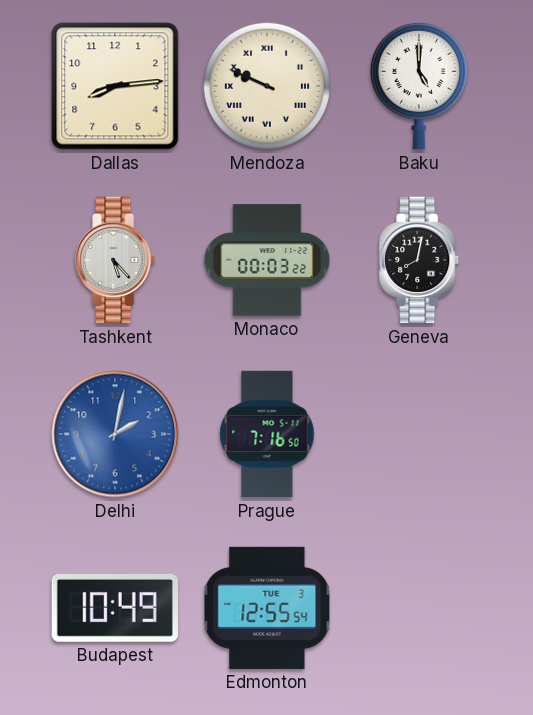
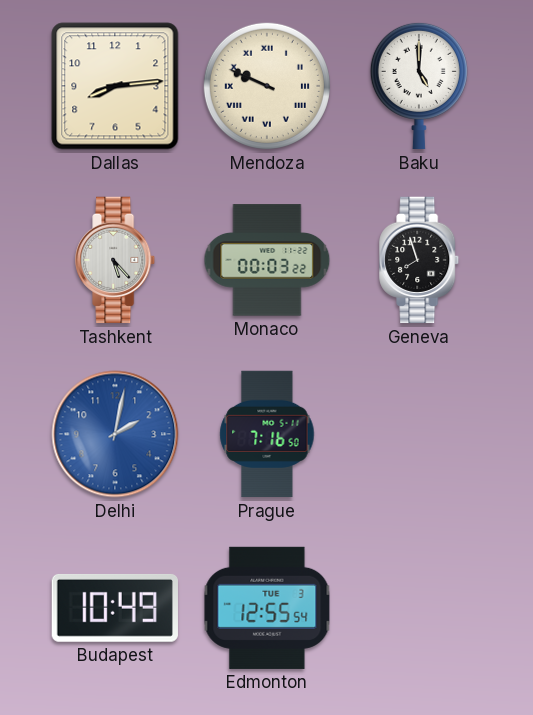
Geneva: 8:02 -> 7:57
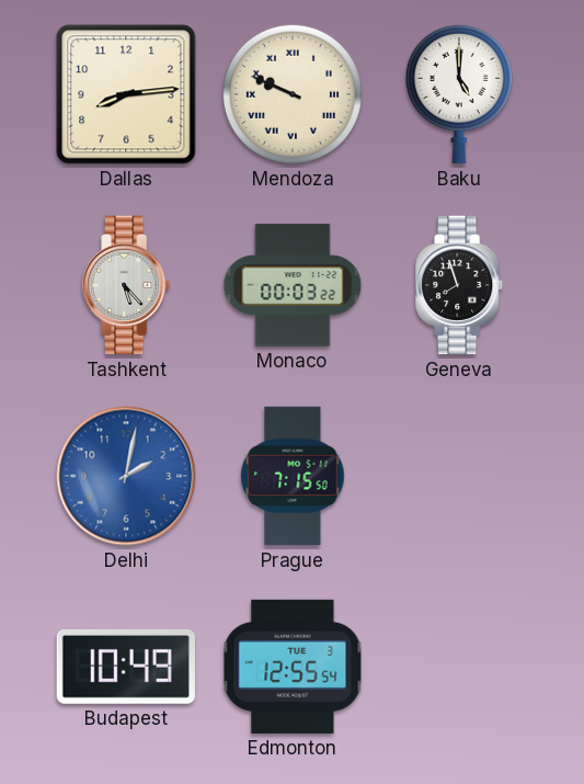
Prague: 7:16 -> 7:15
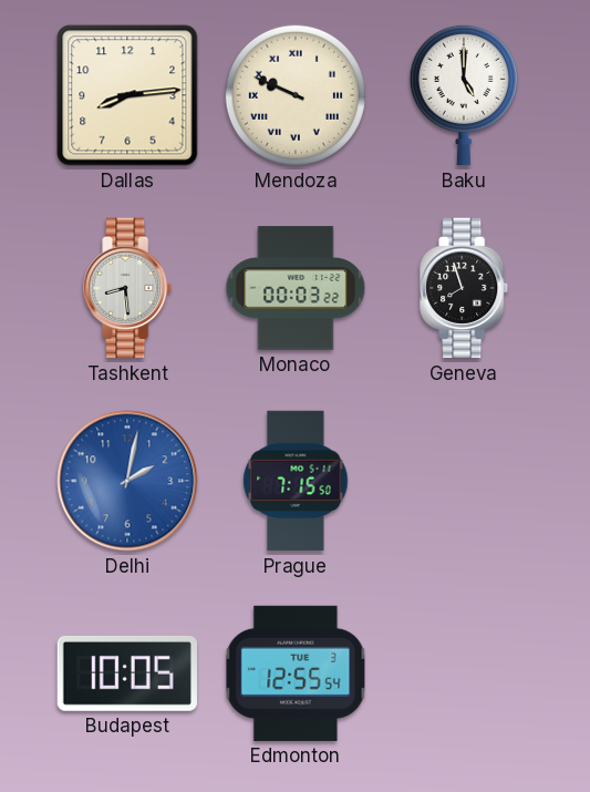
Tashkent: 5:23 -> 8:29
Budapest: 10:49 -> 10:05
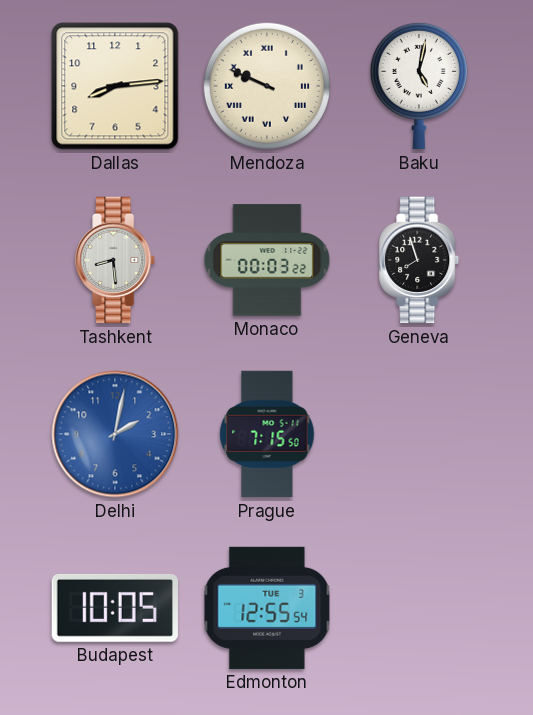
Baku: 5:00 -> 5:02
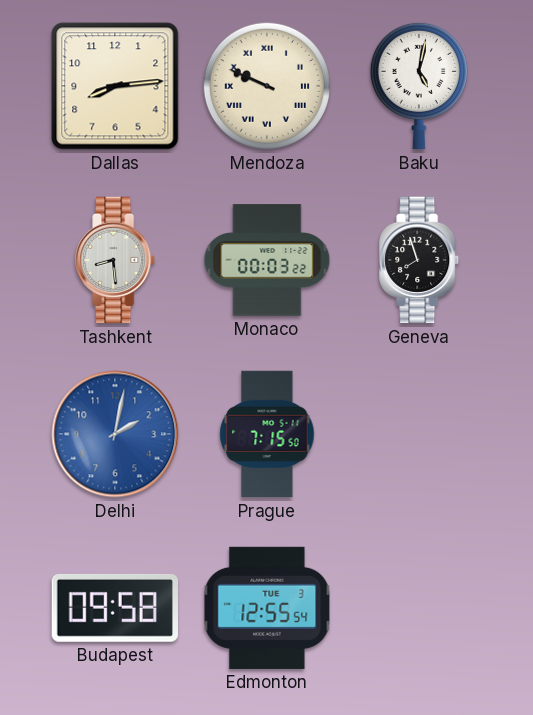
Budapest: 10:05 -> 09:58
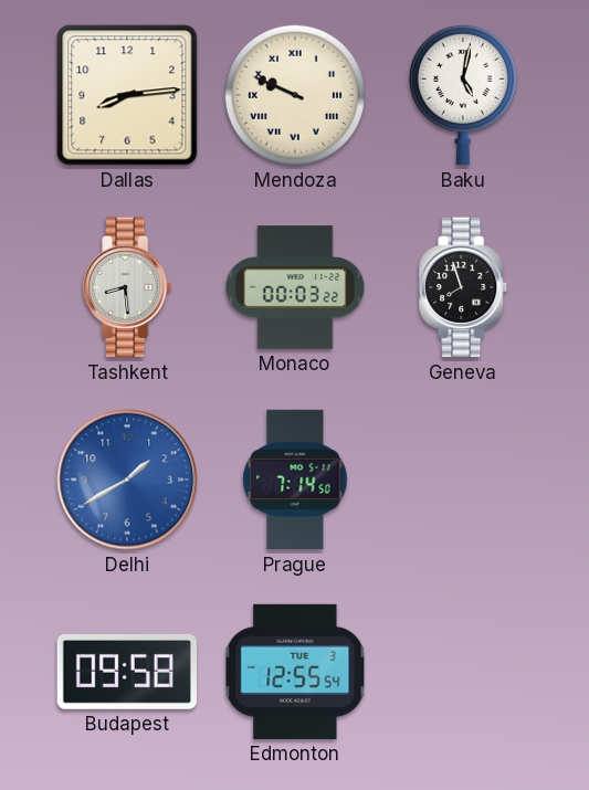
Delhi: 2:02 -> 1:40
Prague: 7:15 -> 7:14
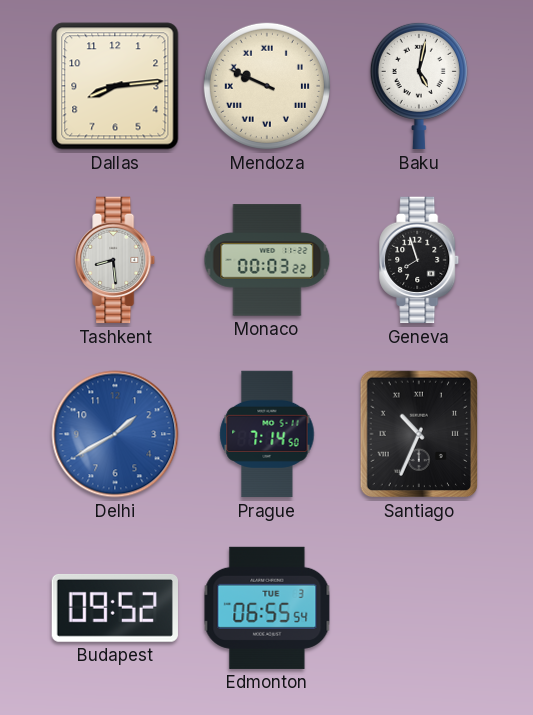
Santiago: none -> 10:34
Budapest: 09:58 -> 09:52
Edmonton: 12:55 -> 06:55
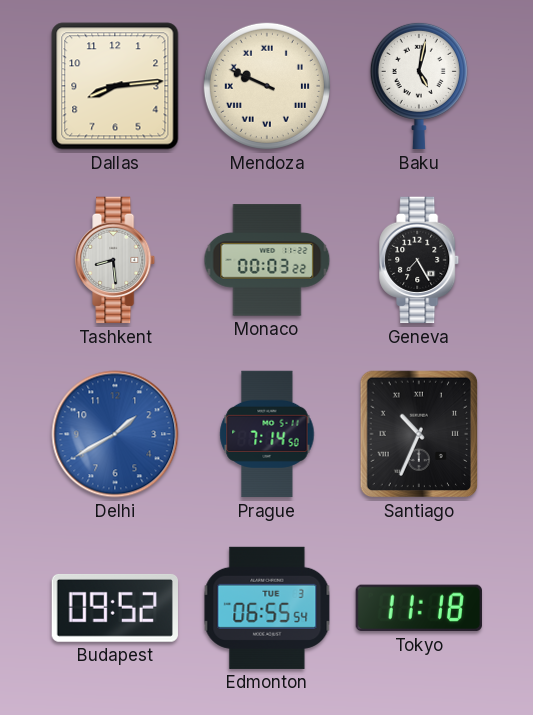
Geneva: 7:57 -> 7:25
Tokyo: none -> 11:18
